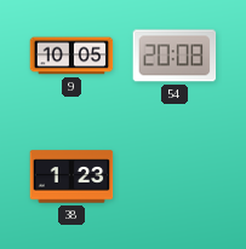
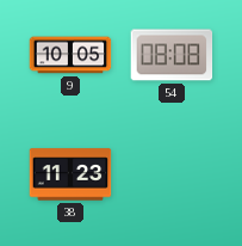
54: 20:08 -> 08:08
38: 1:23 -> 11:23
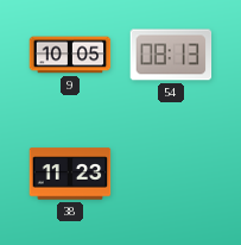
54: 08:08 -> 08:13
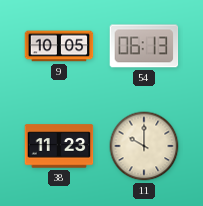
54: 08:13 -> 06:13
11: none -> 10:00
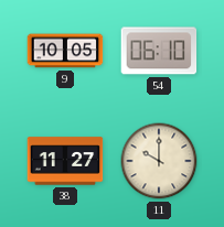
54: 06:13 -> 06:10
38: 11:23 -> 11:27
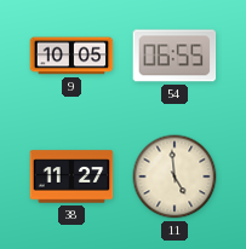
54: 06:10 -> 06:55
11: 10:00 -> 4:59
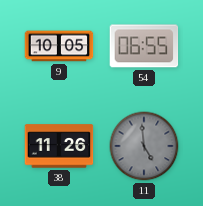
38: 11:27 -> 11:26
11 dial: cream -> grey
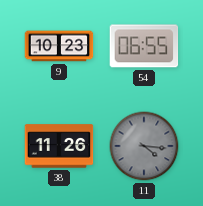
9: 10:05 -> 10:23
11: 4:59 -> 4:16
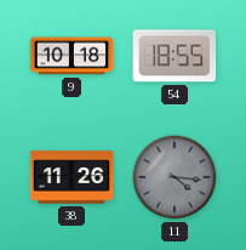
9: 10:23 -> 10:18
54: 06:55 -> 18:55
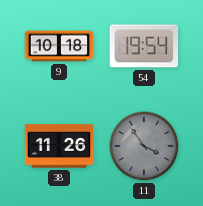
54: 18:55 -> 19:54
11: 4:16 -> 3:54
